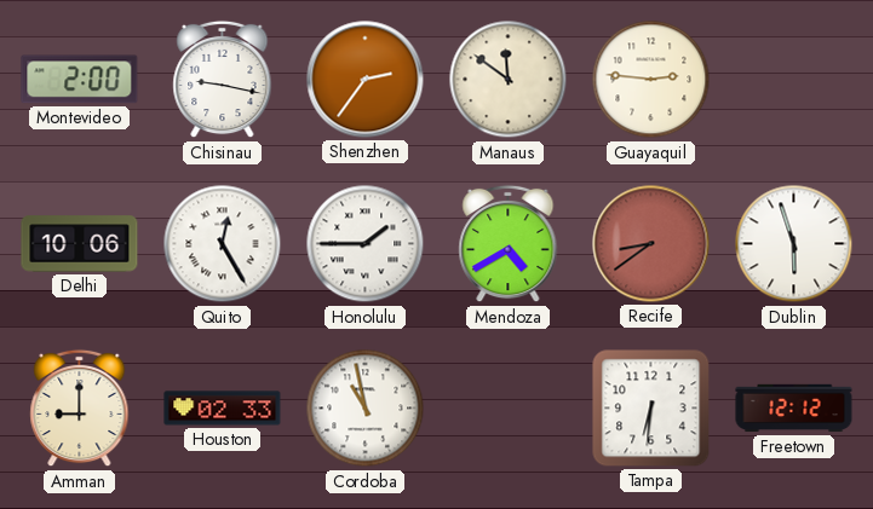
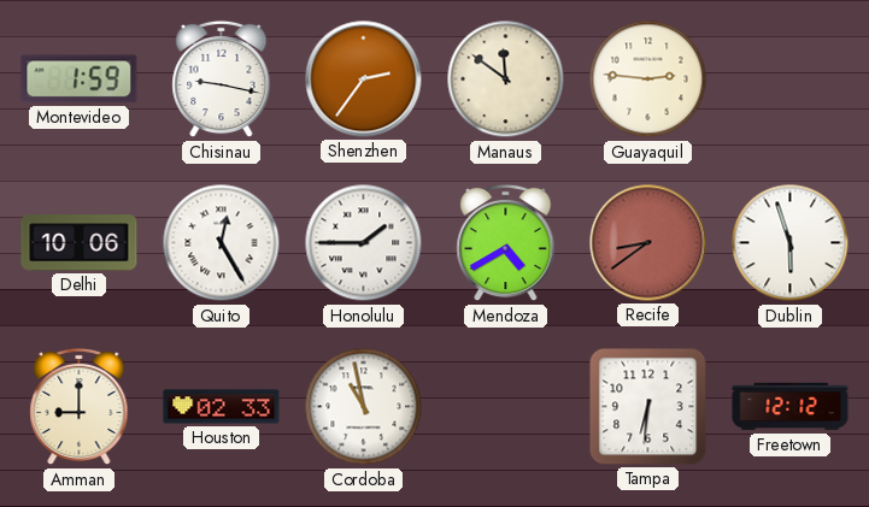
Montevideo: 2:00 -> 1:59
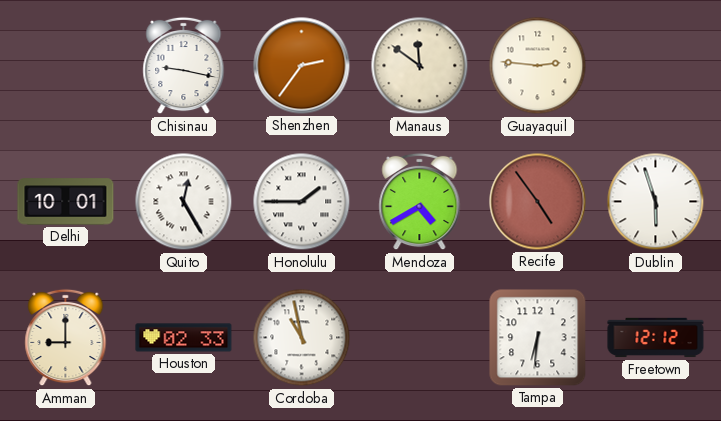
Montevideo: 1:59 -> none
Delhi: 10:06 -> 10:01
Recife: 8:39 -> 4:54
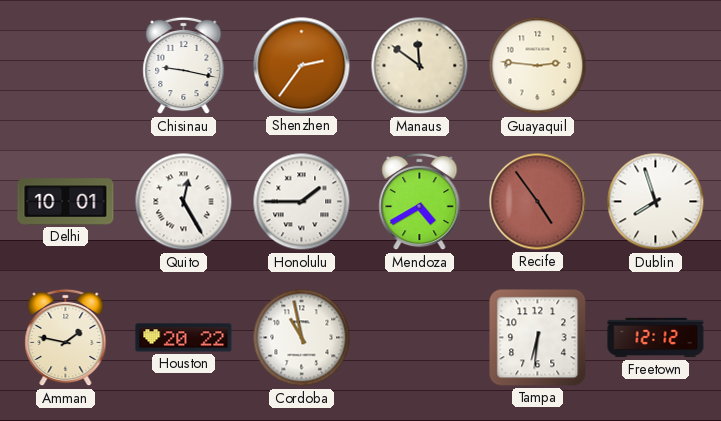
Dublin: 5:57 -> 7:57
Amman: 9:00 -> 1:47
Houston: 02:33 -> 20:22
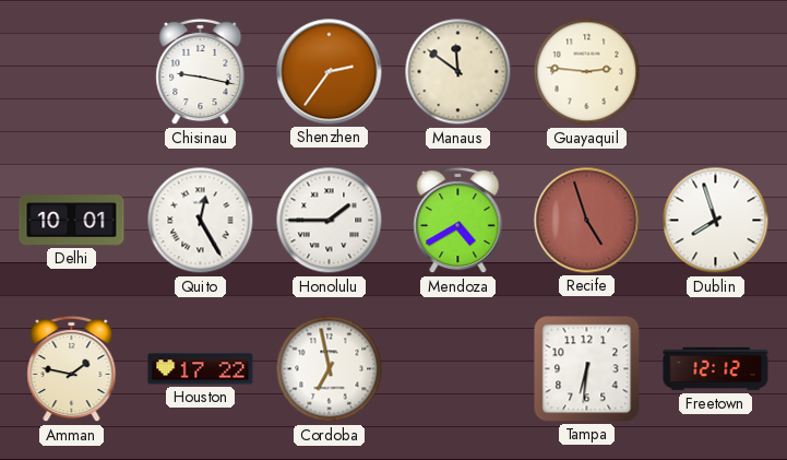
Recife: 4:54 -> 4:57
Houston: 20:22 -> 17:22
Cordoba: 10:58 -> 6:58
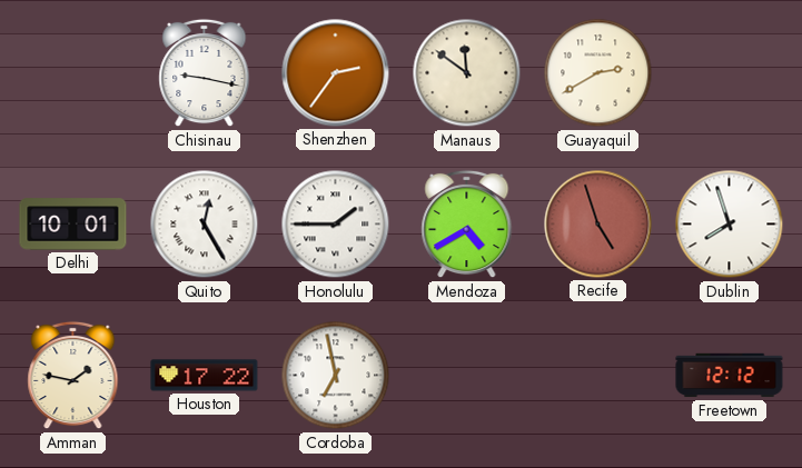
Guayaquil: 2:46 -> 2:40
Tampa: 6:31 -> none
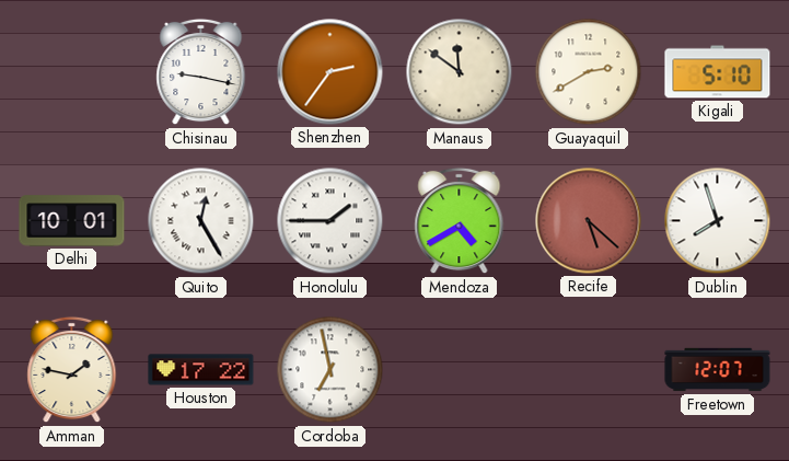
Kigali: none -> 5:10
Recife: 4:57 -> 5:22
Freetown: 12:12 -> 12:07
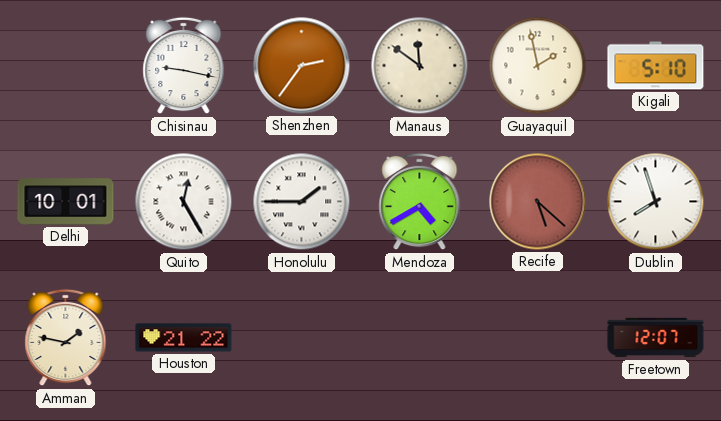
Guayaquil: 2:40 -> 1:58
Houston: 17:22 -> 21:22
Cordoba: 6:58 -> none
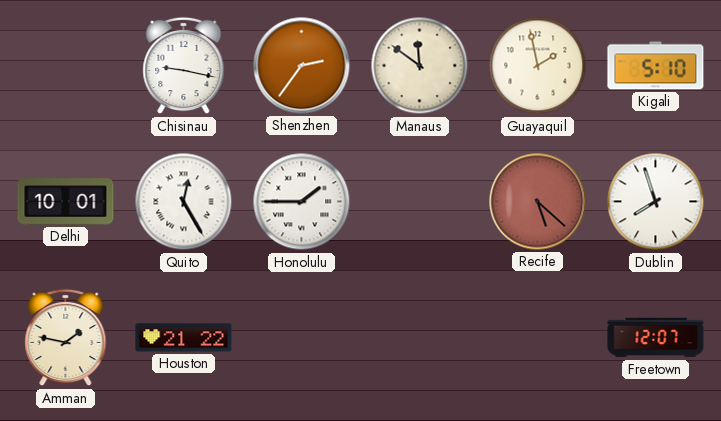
Mendoza: 4:40 -> none
